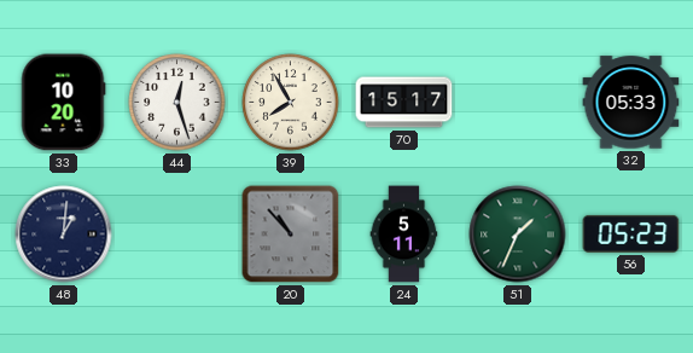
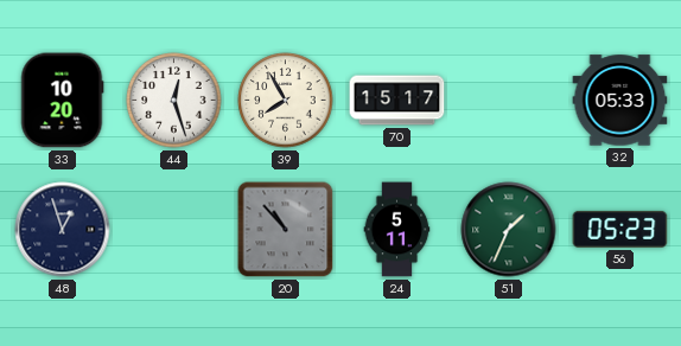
48: 1:01 -> 12:57
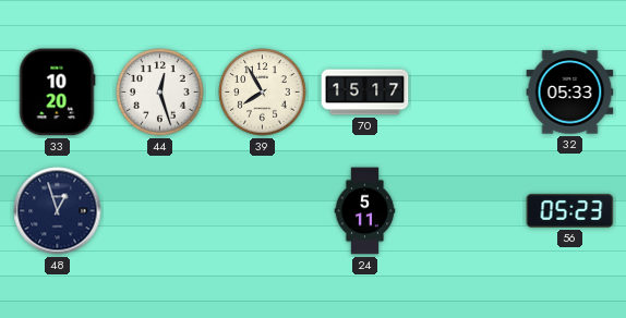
20: 10:53 -> none
51: 1:34 -> none
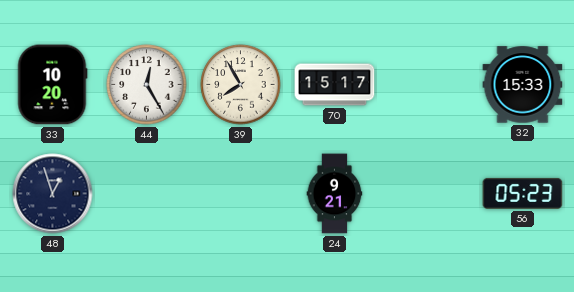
44: 12:27 -> 12:25
32: 05:33 -> 15:33
24: 5:11 -> 9:21
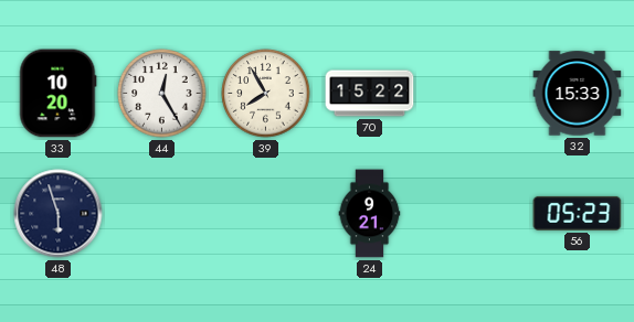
70: 15:17 -> 15:22
48: 12:57 -> 5:57
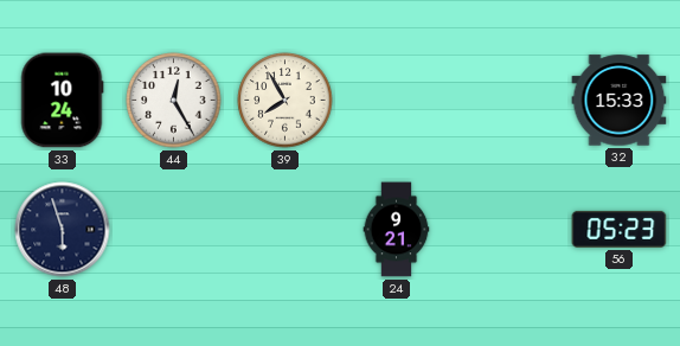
33: 10:20 -> 10:24
70: 15:22 -> none
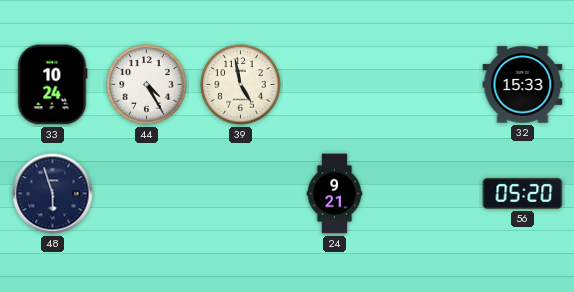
44: 12:25 -> 4:25
39: 7:55 -> 4:58
56: 05:23 -> 05:20
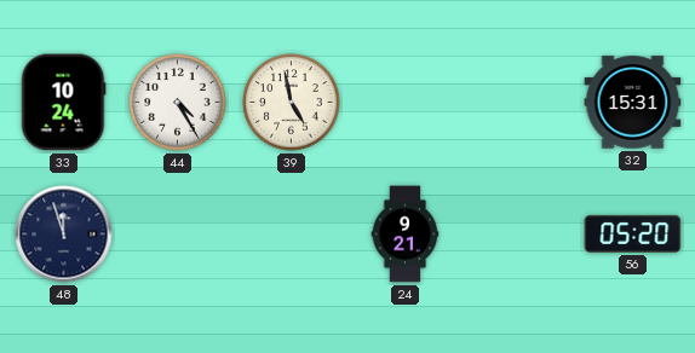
32: 15:33 -> 15:31
48: 5:57 -> 11:57
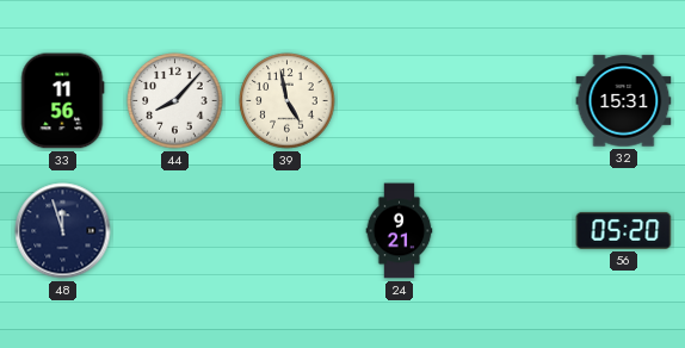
33: 10:24 -> 11:56
44: 4:25 -> 8:07
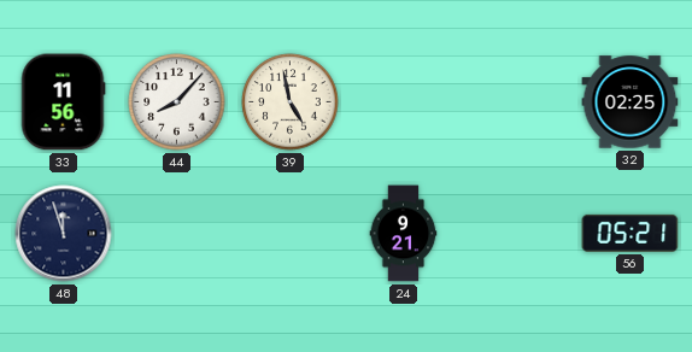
32: 15:31 -> 02:25
56: 05:20 -> 05:21
